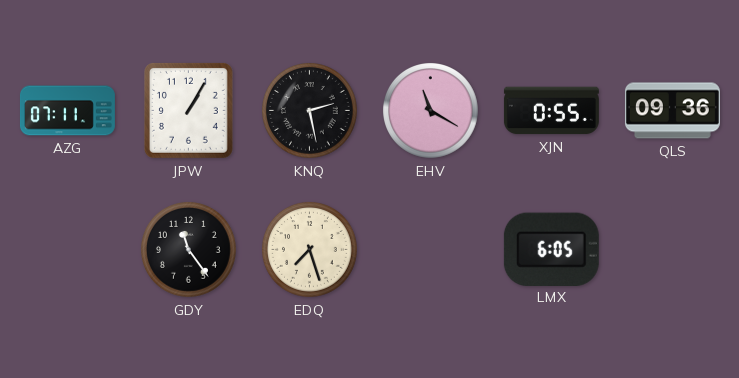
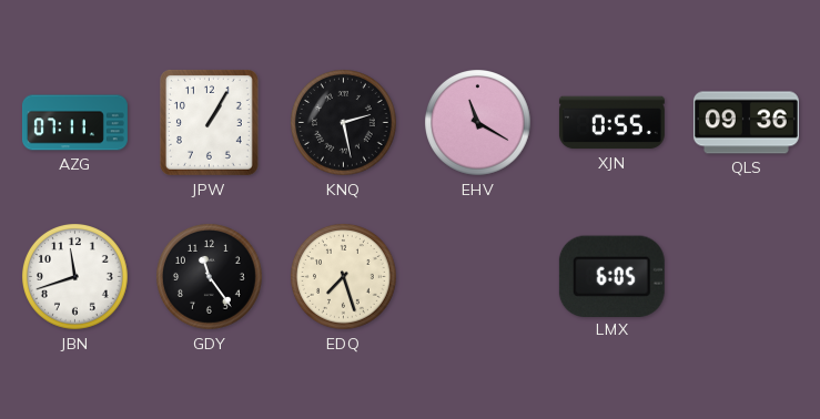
JBN: none -> 11:42
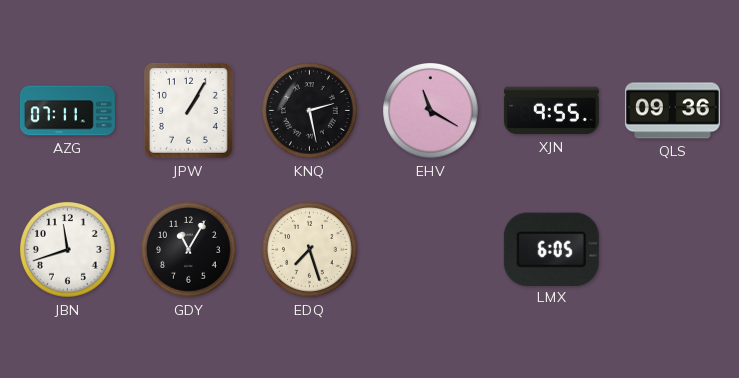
XJN: 0:55 -> 9:55
GDY: 11:24 -> 11:05
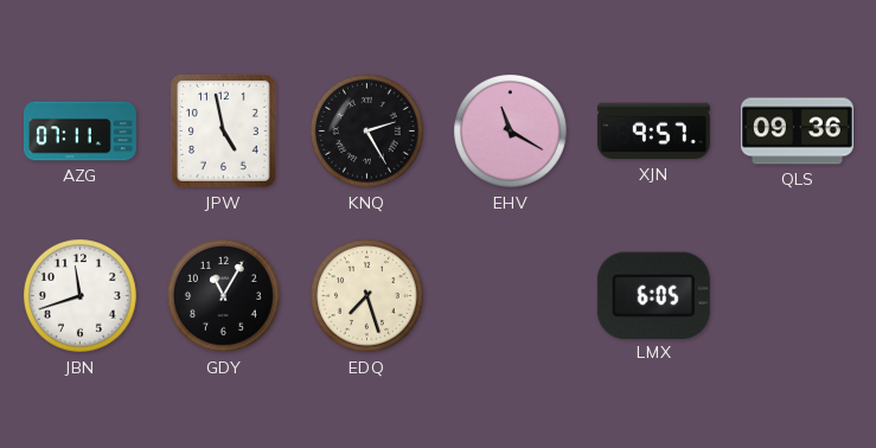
JPW: 1:05 -> 4:58
KNQ: 2:28 -> 2:25
XJN: 9:55 -> 9:57
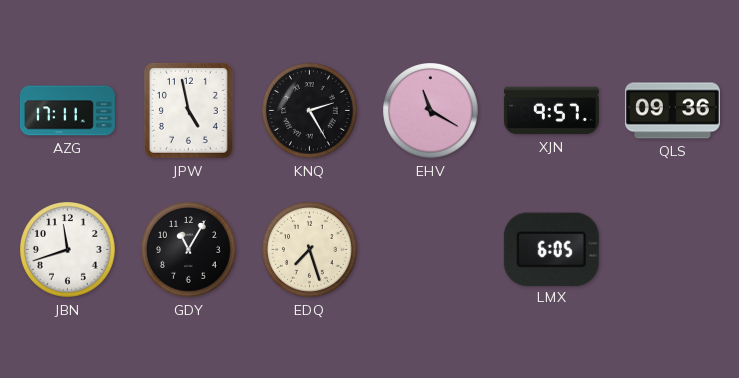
AZG: 07:11 -> 17:11
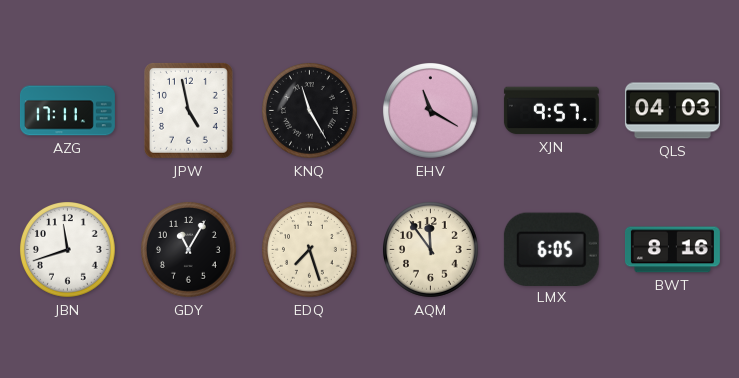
KNQ: 2:25 -> 11:25
QLS: 09:36 -> 04:03
AQM: none -> 11:54
BWT: none -> 8:16
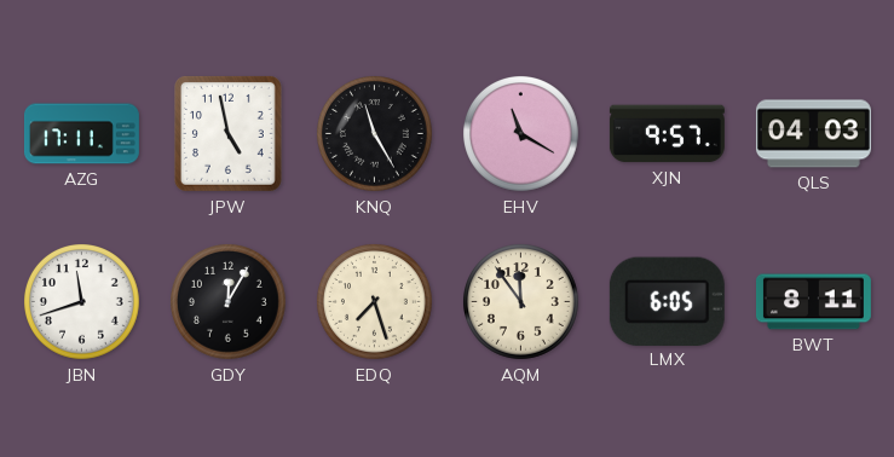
GDY: 11:05 -> 12:05
BWT: 8:16 -> 8:11
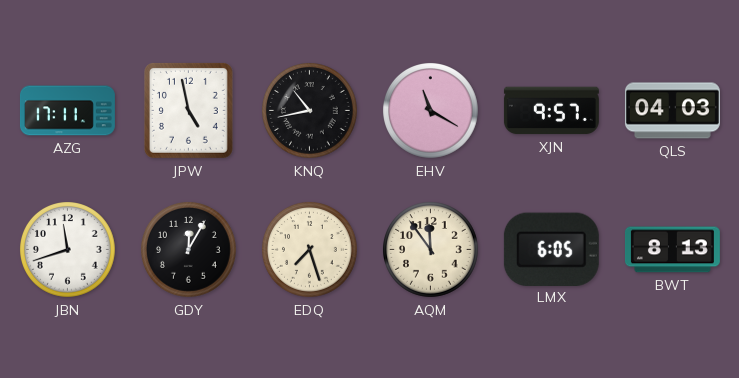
KNQ: 11:25 -> 10:43
BWT: 8:11 -> 8:13
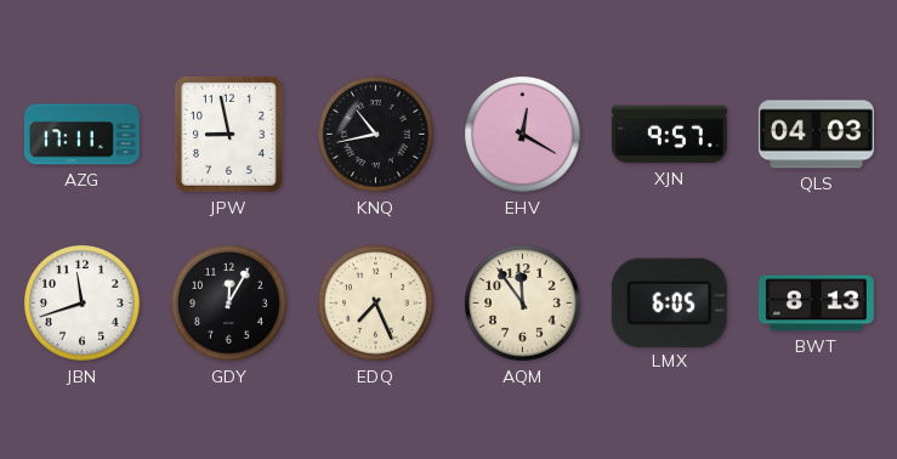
JPW: 4:58 -> 8:58
EHV: 11:20 -> 12:20
EDQ: 7:27 -> 7:26
